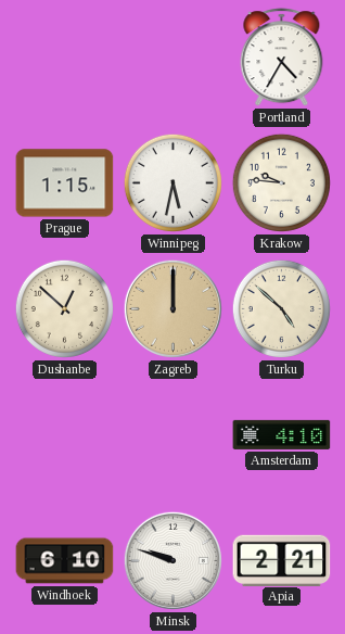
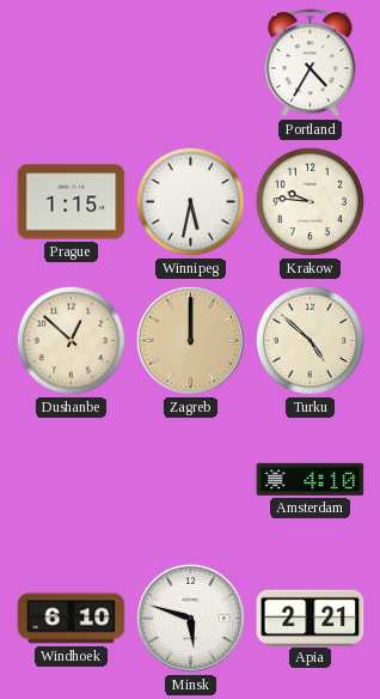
Minsk: 9:48 -> 5:48
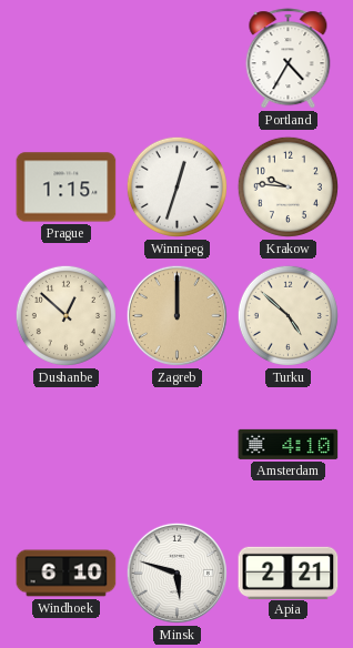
Winnipeg: 5:32 -> 12:33
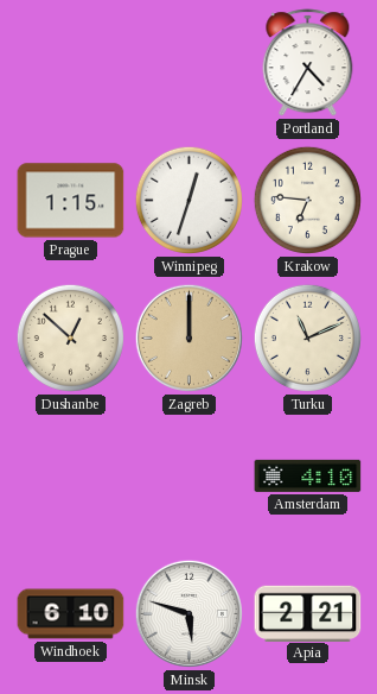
Krakow: 9:46 -> 6:46
Turku: 4:52 -> 11:11
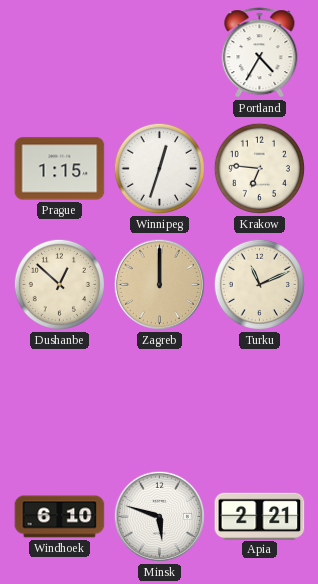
Amsterdam: 4:10 -> none
